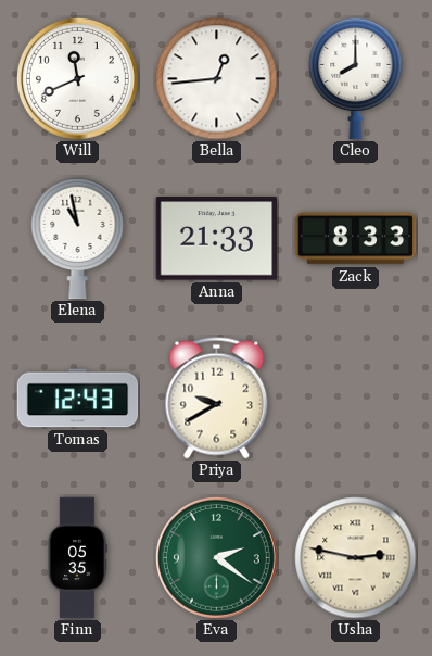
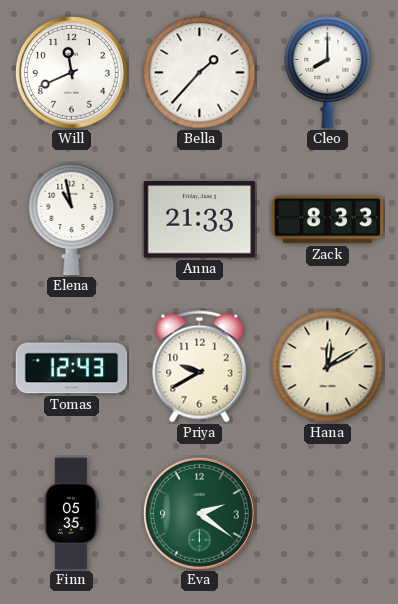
Bella: 12:44 -> 1:37
Hana: none -> 12:10
Usha: 2:47 -> none
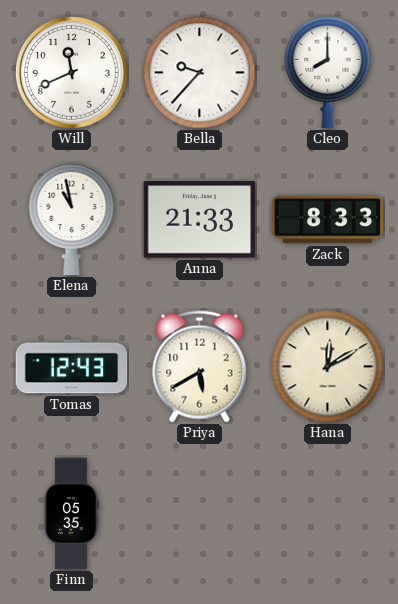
Bella: 1:37 -> 9:37
Priya: 9:40 -> 5:40
Eva: 2:21 -> none
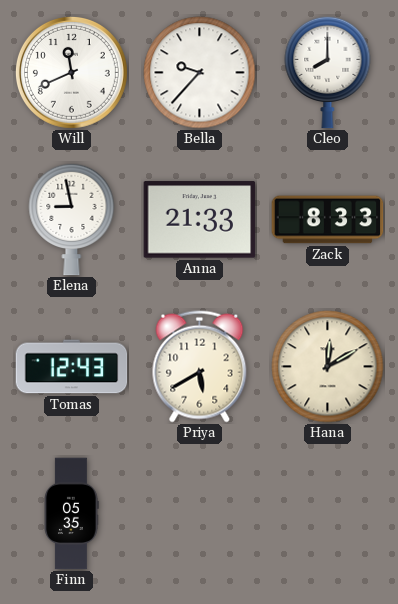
Elena: 10:58 -> 8:58
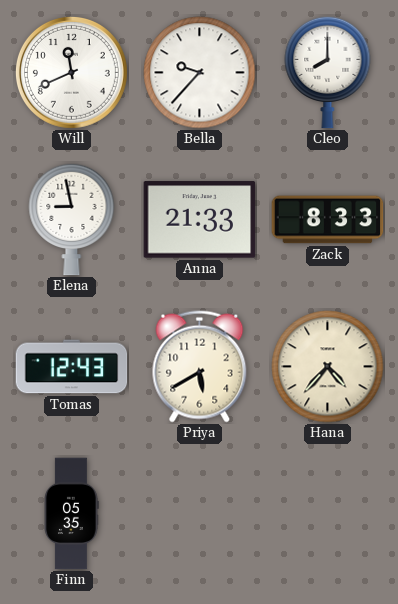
Hana: 12:10 -> 4:37
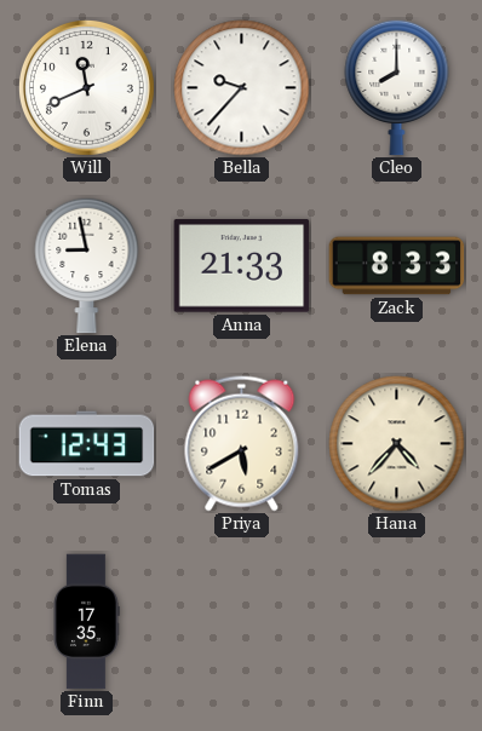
Finn: 05:35 -> 17:35
